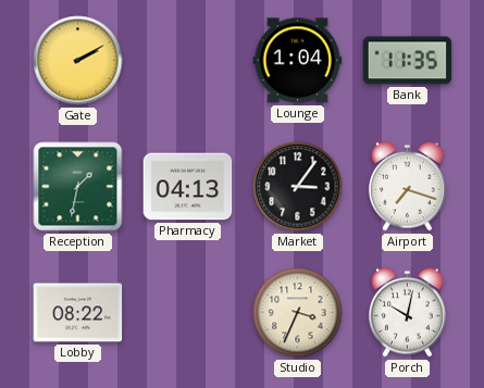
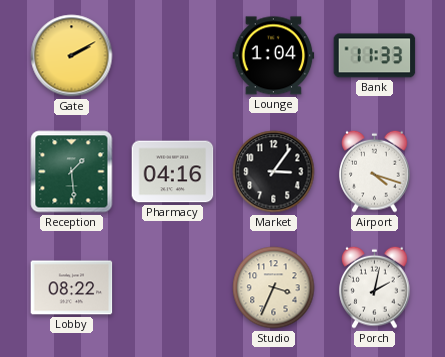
Bank: 11:35 -> 11:33
Reception: 1:32 -> 1:29
Pharmacy: 04:13 -> 04:16
Airport: 7:18 -> 4:18
Porch: 10:02 -> 2:02
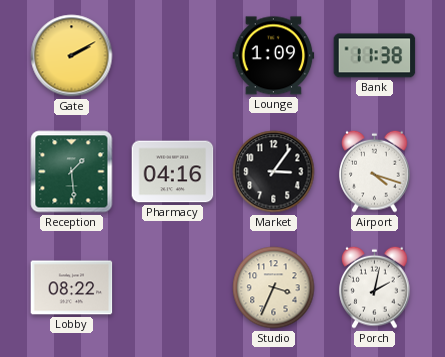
Lounge: 1:04 -> 1:09
Bank: 11:33 -> 11:38
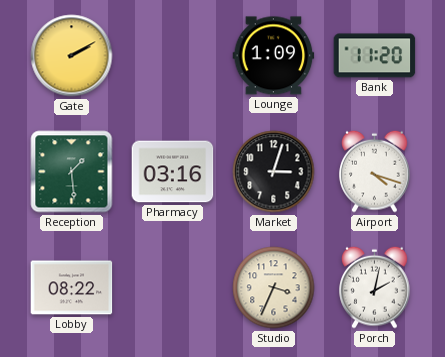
Bank: 11:38 -> 11:20
Pharmacy: 04:16 -> 03:16
Market: 3:06 -> 3:03
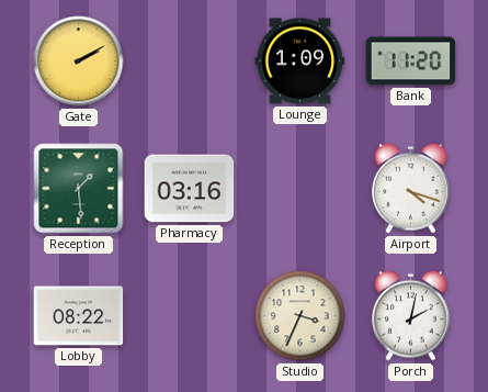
Market: 3:03 -> none
